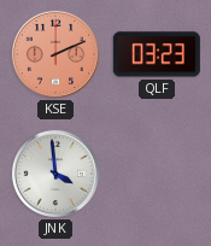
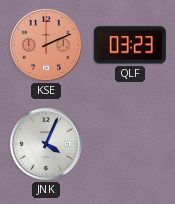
JNK: 3:59 -> 4:04
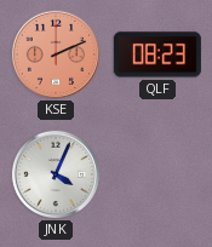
QLF: 03:23 -> 08:23
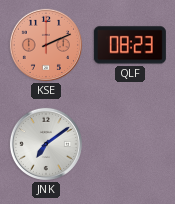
JNK: 4:04 -> 7:09
